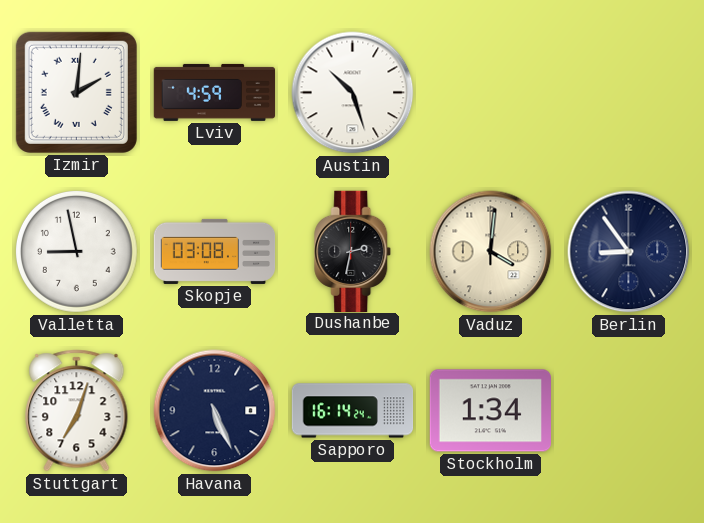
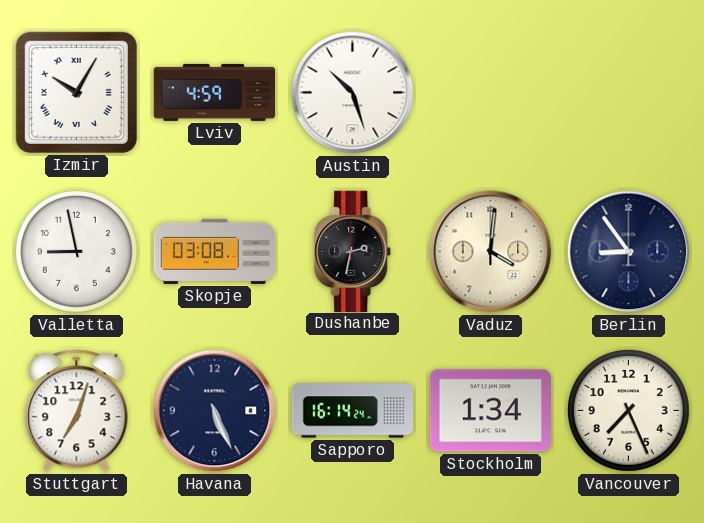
Izmir: 2:01 -> 10:05
Vancouver: none -> 7:26
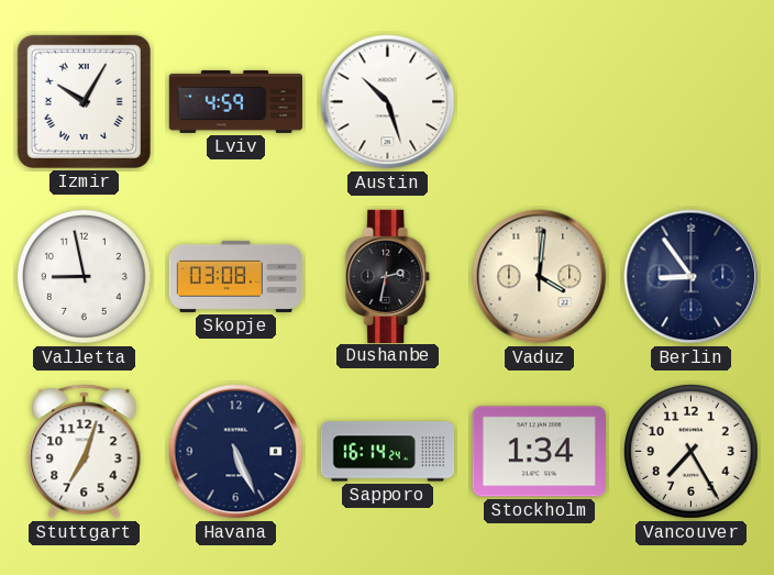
Vancouver: 7:26 -> 7:25
